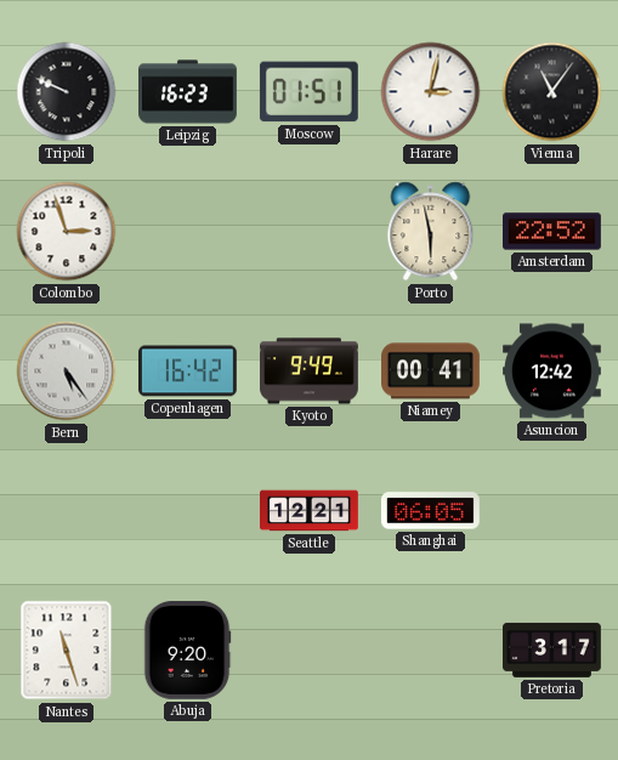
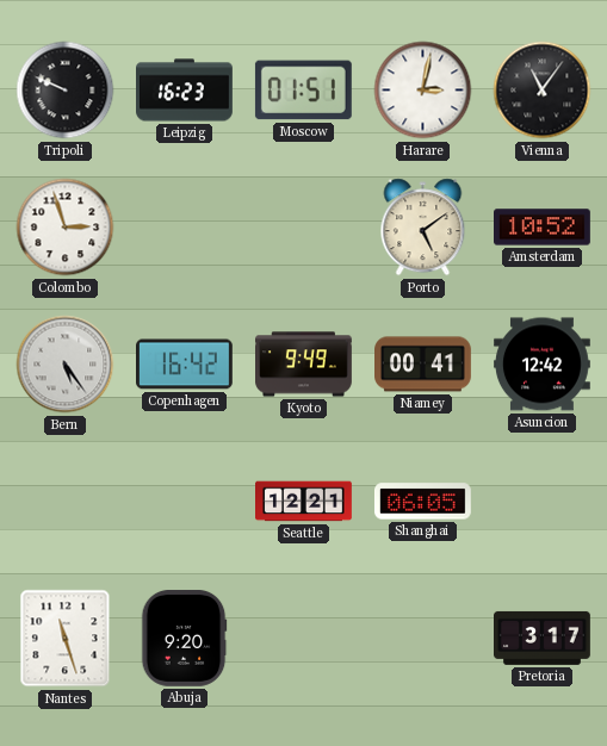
Porto: 5:58 -> 5:09
Amsterdam: 22:52 -> 10:52
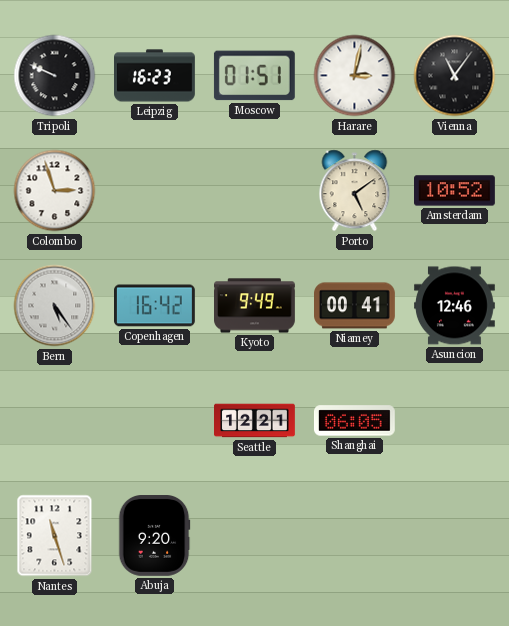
Asuncion: 12:42 -> 12:46
Pretoria: 3:17 -> none
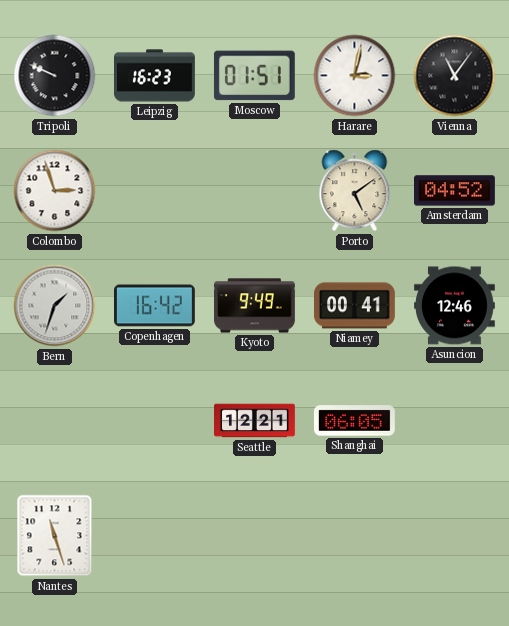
Amsterdam: 10:52 -> 04:52
Bern: 5:24 -> 1:33
Abuja: 9:20 -> none
